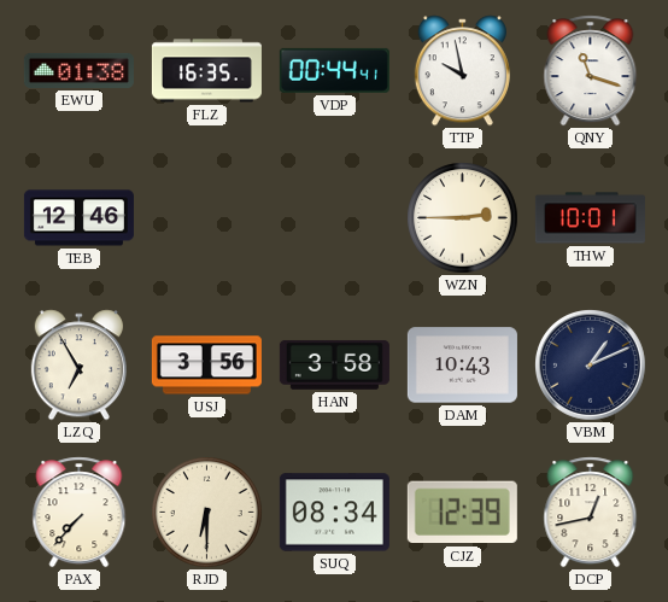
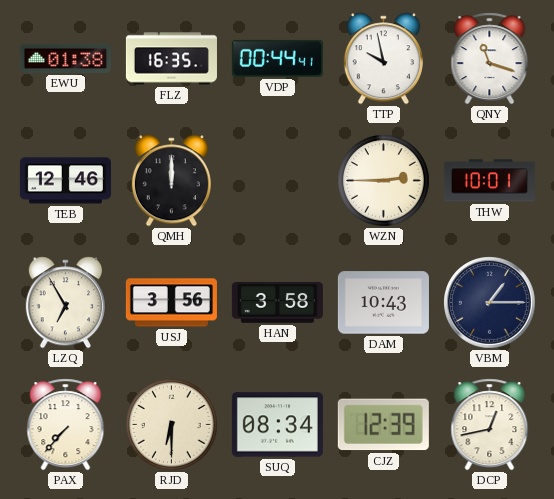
QMH: none -> 12:00
VBM: 1:11 -> 1:15
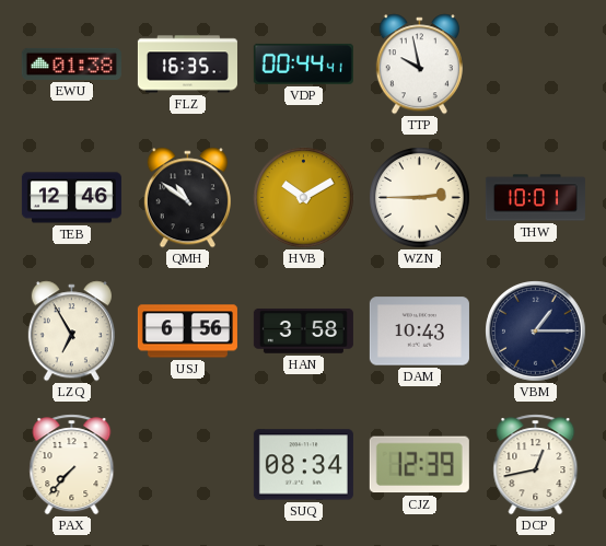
QNY: 11:18 -> none
QMH: 12:00 -> 10:51
HVB: none -> 10:10
USJ: 3:56 -> 6:56
RJD: 6:30 -> none
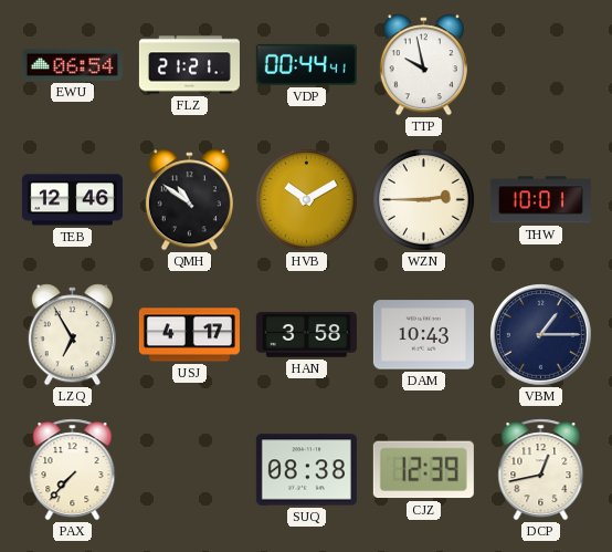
EWU: 01:38 -> 06:54
FLZ: 16:35 -> 21:21
USJ: 6:56 -> 4:17
SUQ: 08:34 -> 08:38
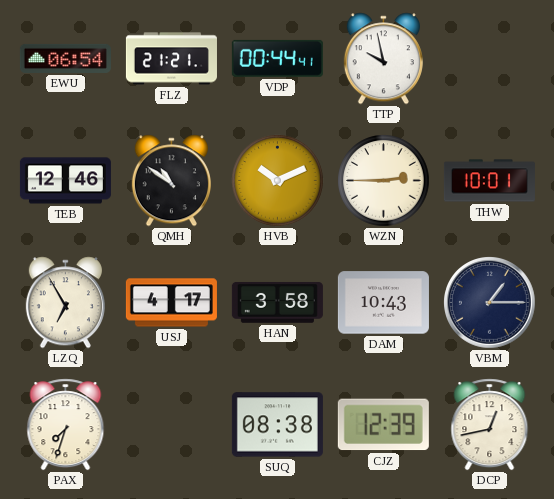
HVB: 10:10 -> 10:11
PAX: 7:37 -> 7:33
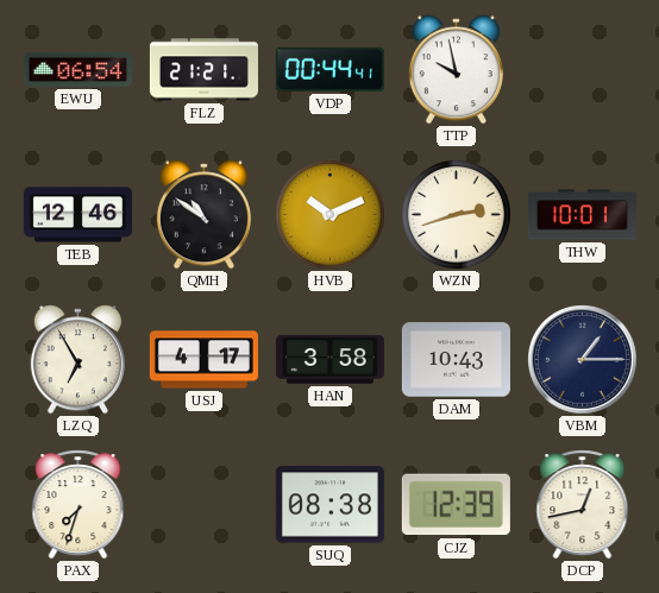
WZN: 2:45 -> 2:42
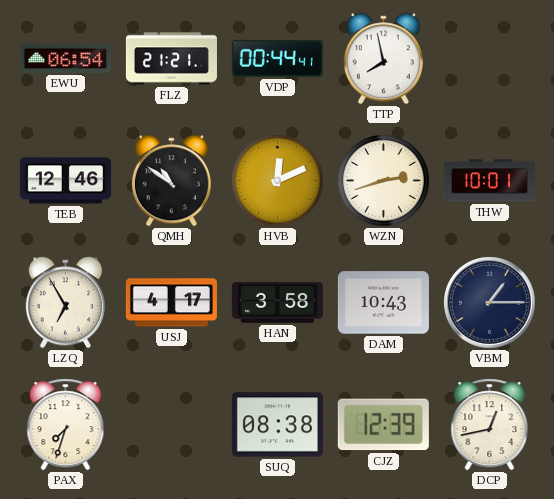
TTP: 9:58 -> 7:58
HVB: 10:11 -> 12:11
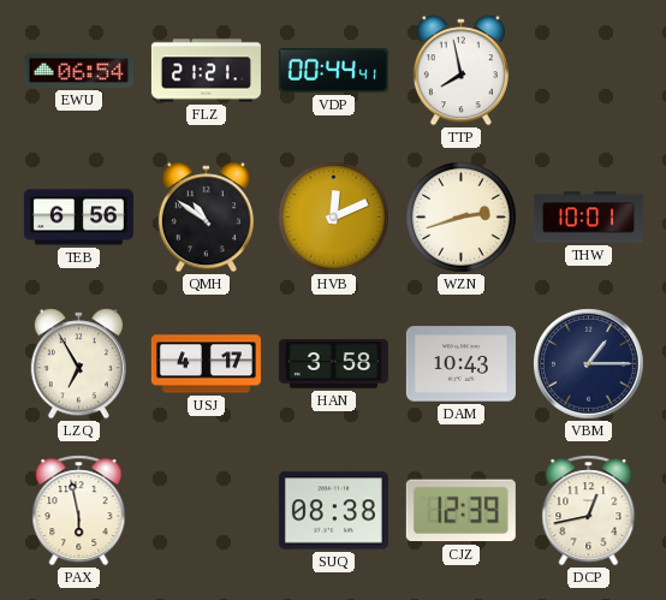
TEB: 12:46 -> 6:56
PAX: 7:33 -> 5:58
